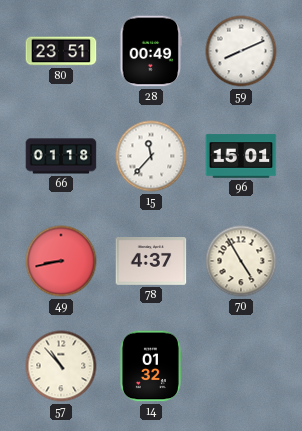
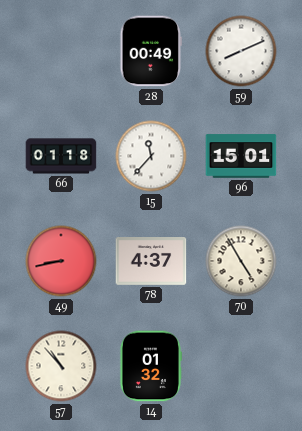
80: 23:51 -> none
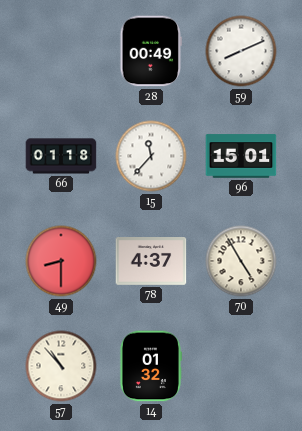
49: 8:43 -> 8:30
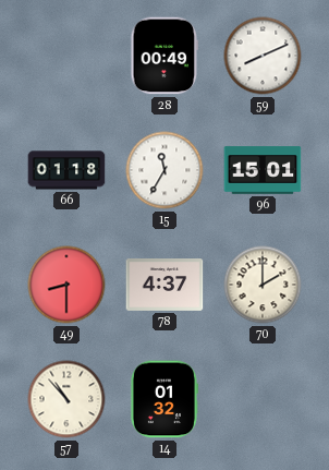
15: 11:37 -> 11:35
70: 4:55 -> 2:00
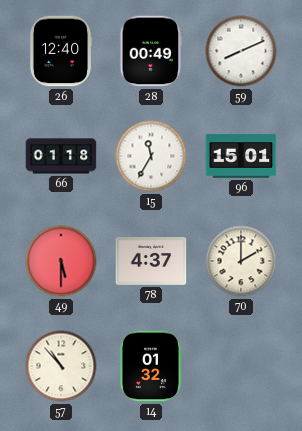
26: none -> 12:40
49: 8:30 -> 5:30
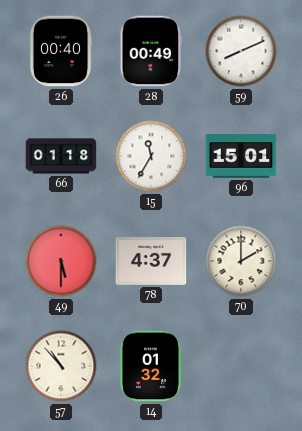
26: 12:40 -> 00:40
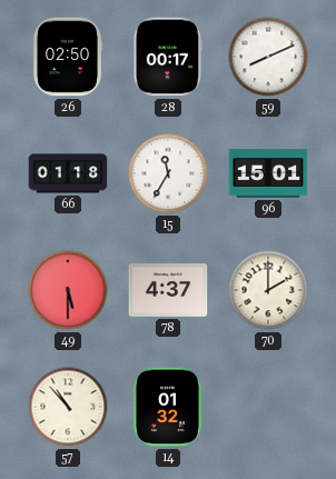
26: 00:40 -> 02:50
28: 00:49 -> 00:17
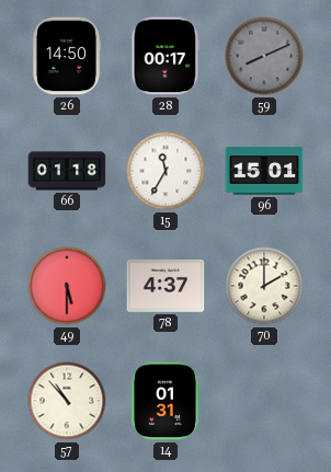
26: 02:50 -> 14:50
59 dial: white -> grey
14: 01:32 -> 01:31
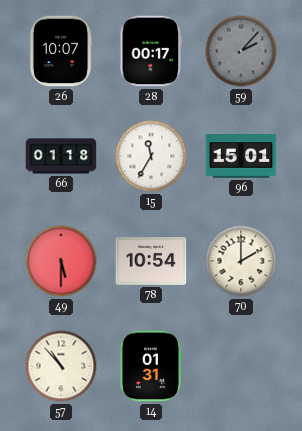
26: 14:50 -> 10:07
59: 8:11 -> 2:07
78: 4:37 -> 10:54
